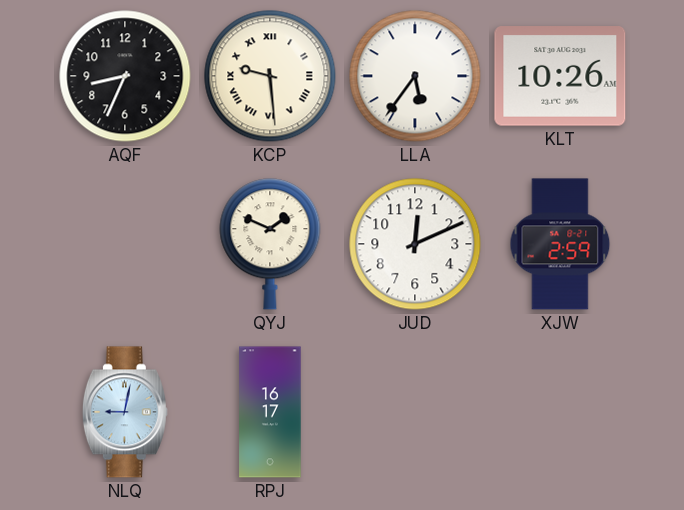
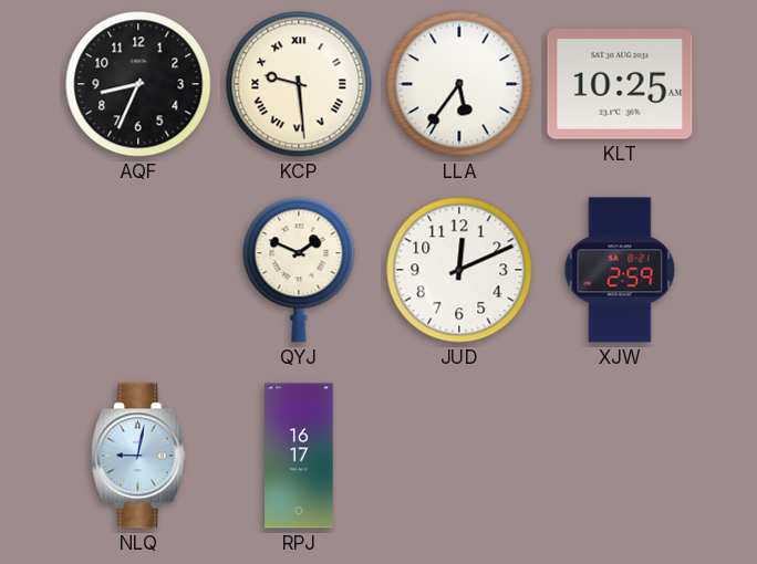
KLT: 10:26 -> 10:25
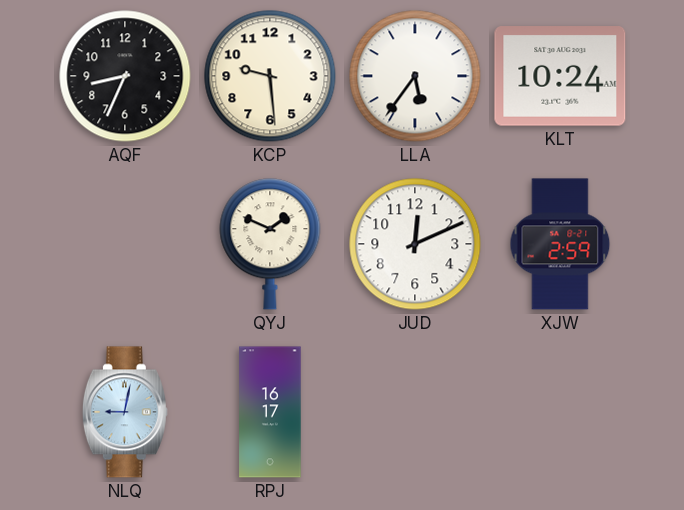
KCP numerals: Roman -> Arabic
KLT: 10:25 -> 10:24
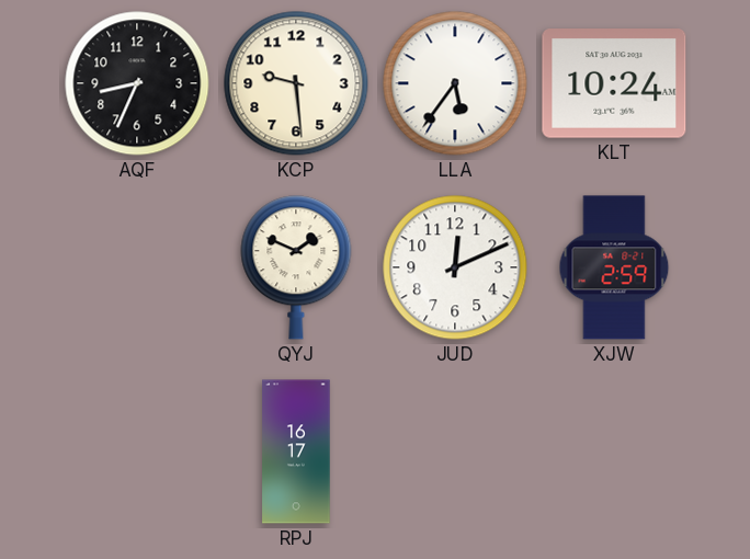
NLQ: 9:02 -> none
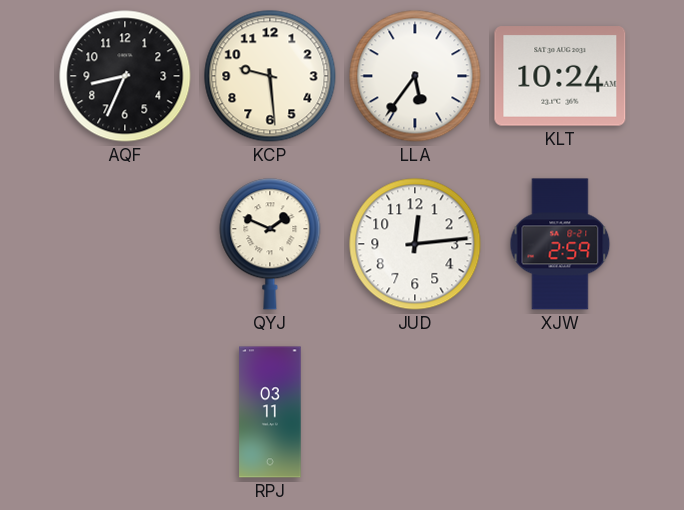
JUD: 12:11 -> 12:14
RPJ: 16:17 -> 03:11
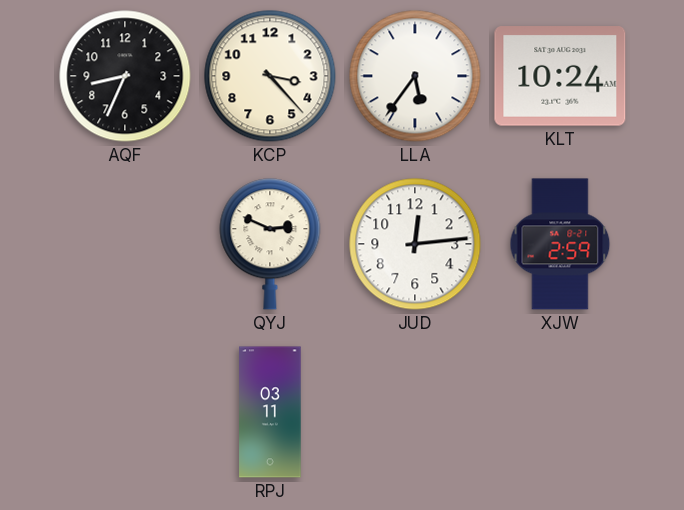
KCP: 9:29 -> 3:23
QYJ: 1:49 -> 2:49
